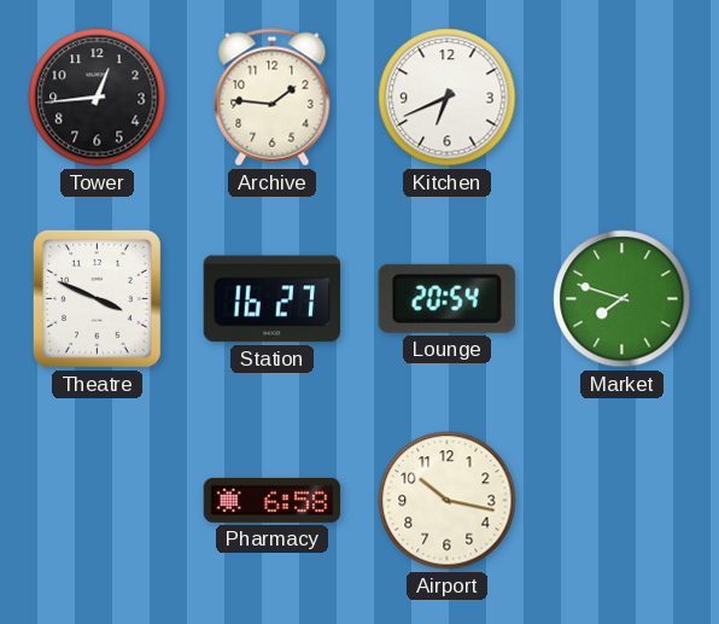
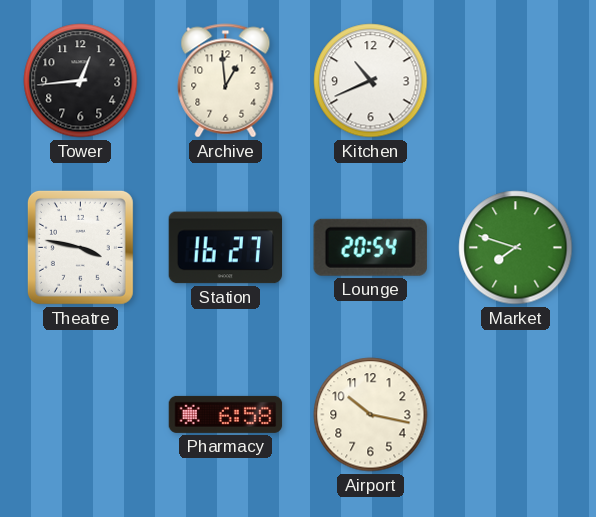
Archive: 1:46 -> 12:59
Kitchen: 6:41 -> 10:41
Theatre: 3:49 -> 3:47
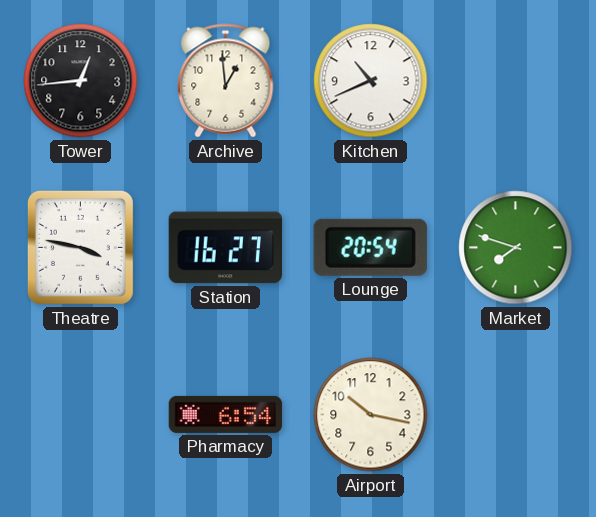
Pharmacy: 6:58 -> 6:54
